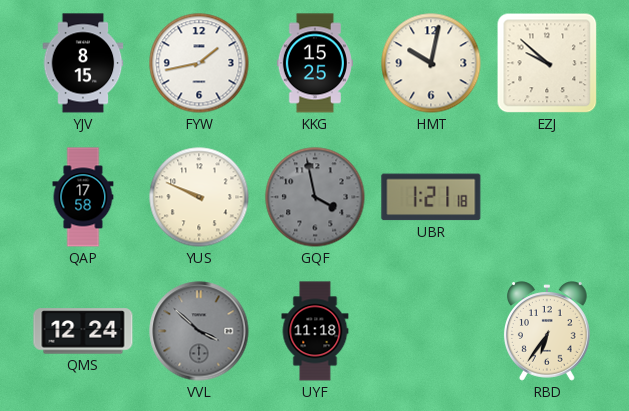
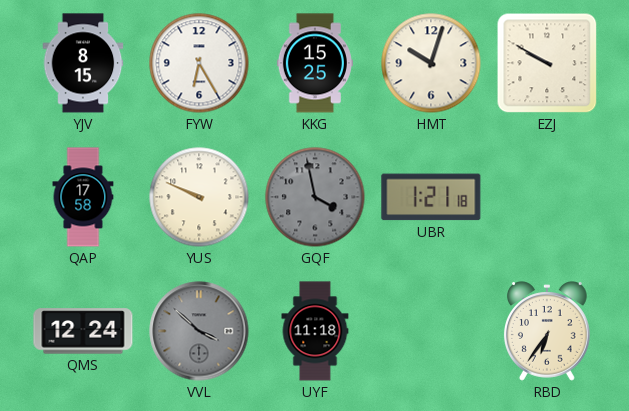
FYW: 1:43 -> 6:25
HMT: 10:02 -> 10:03
EZJ: 9:52 -> 9:50
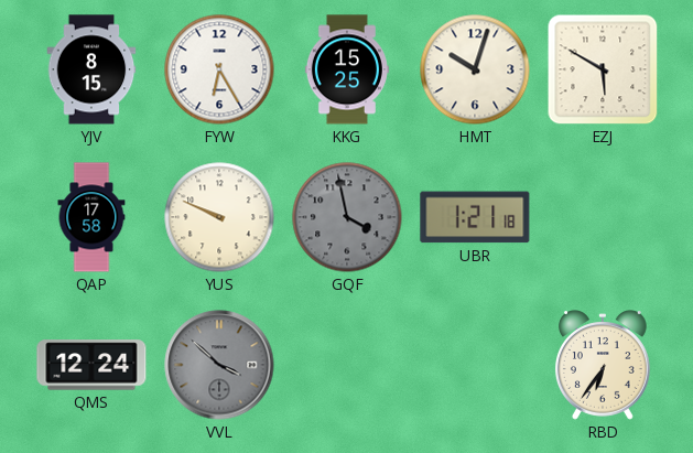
EZJ: 9:50 -> 5:50
UYF: 11:18 -> none
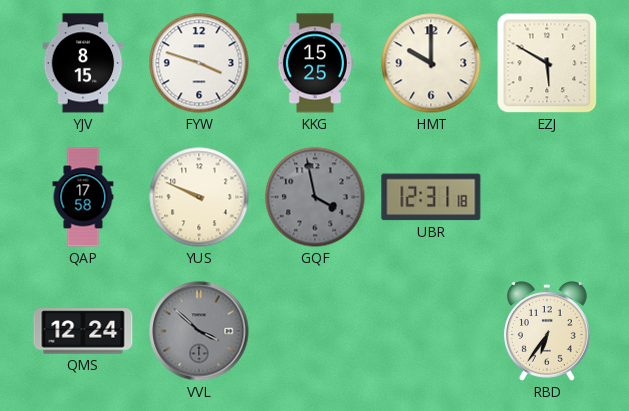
FYW: 6:25 -> 3:48
HMT: 10:03 -> 10:00
UBR: 1:21 -> 12:31
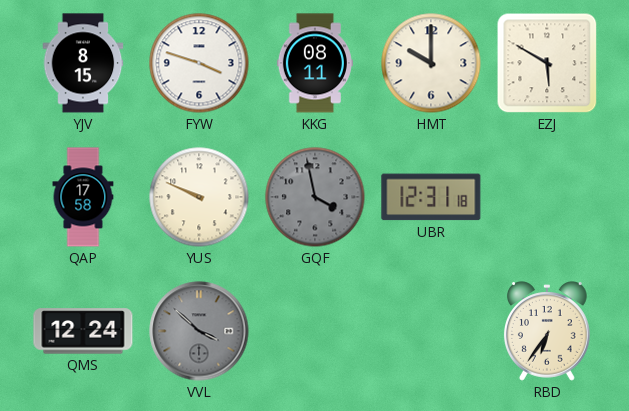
KKG: 15:25 -> 08:11
